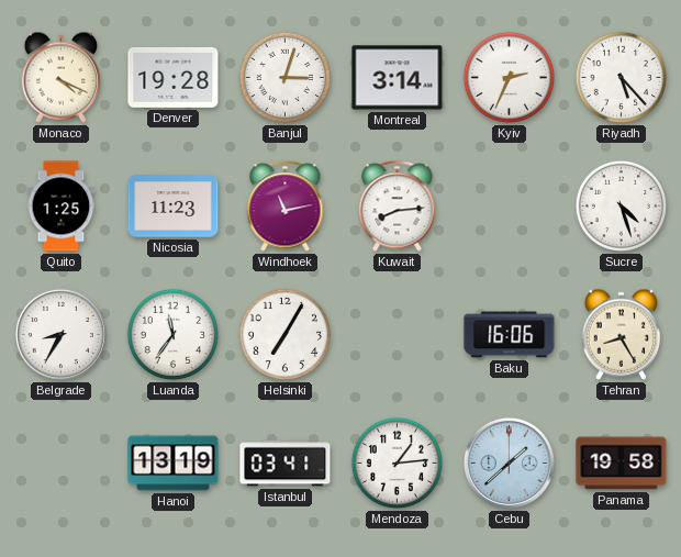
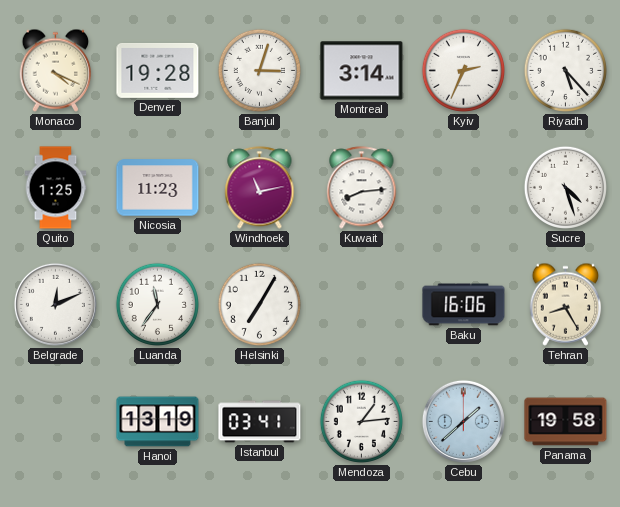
Belgrade: 8:35 -> 12:11
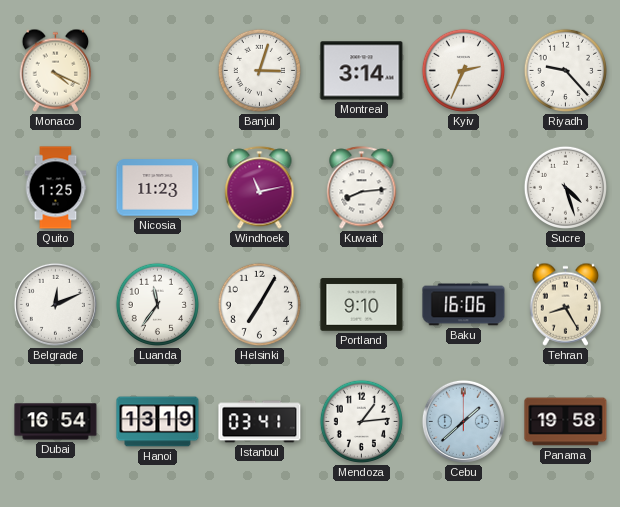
Denver: 19:28 -> none
Riyadh: 5:23 -> 9:23
Portland: none -> 9:10
Dubai: none -> 16:54
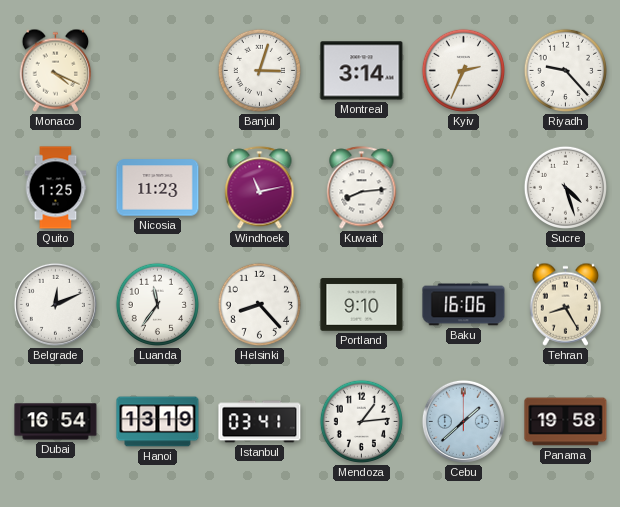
Helsinki: 7:05 -> 8:23
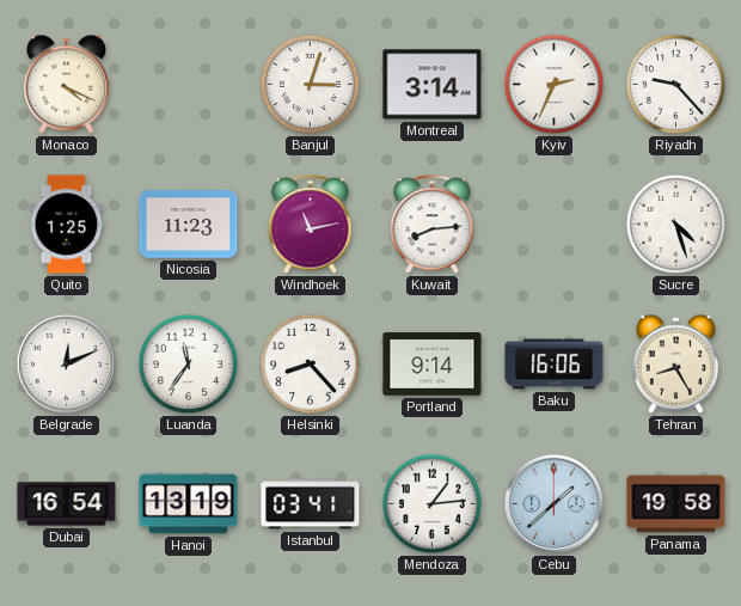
Portland: 9:10 -> 9:14
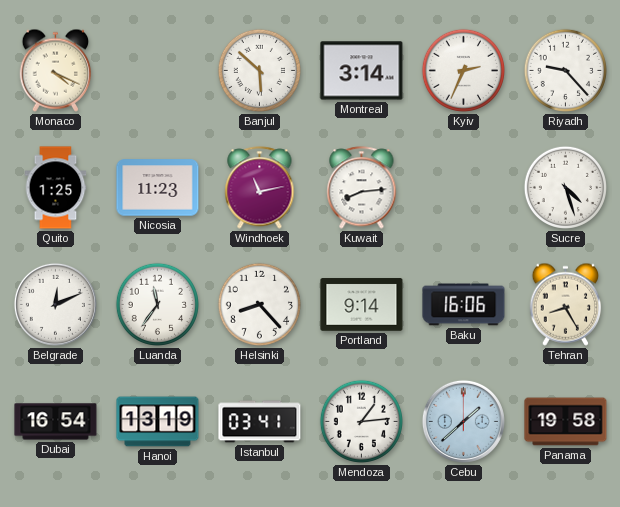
Banjul: 3:03 -> 5:52
